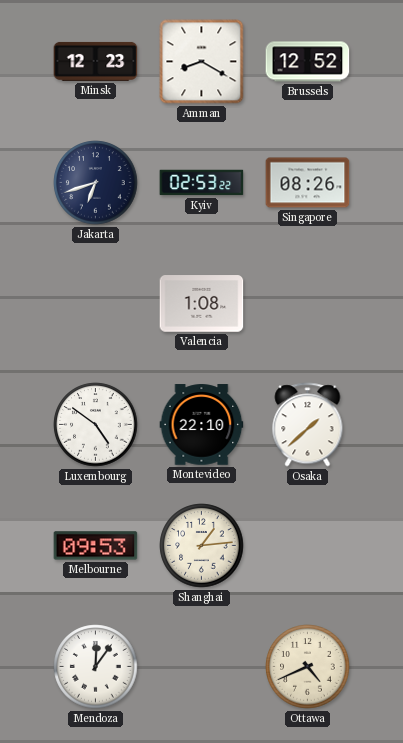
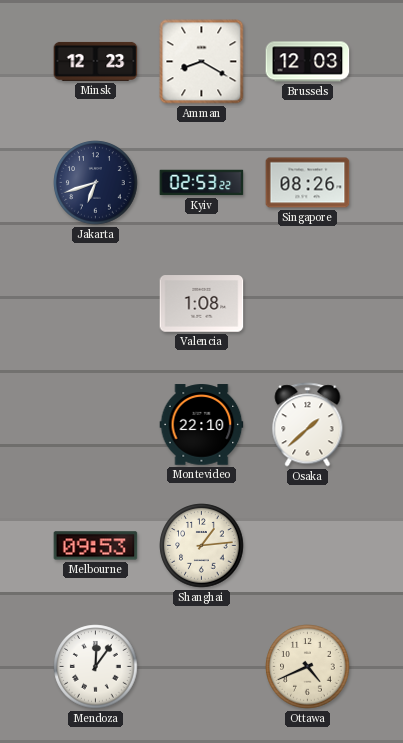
Brussels: 12:52 -> 12:03
Luxembourg: 4:51 -> none
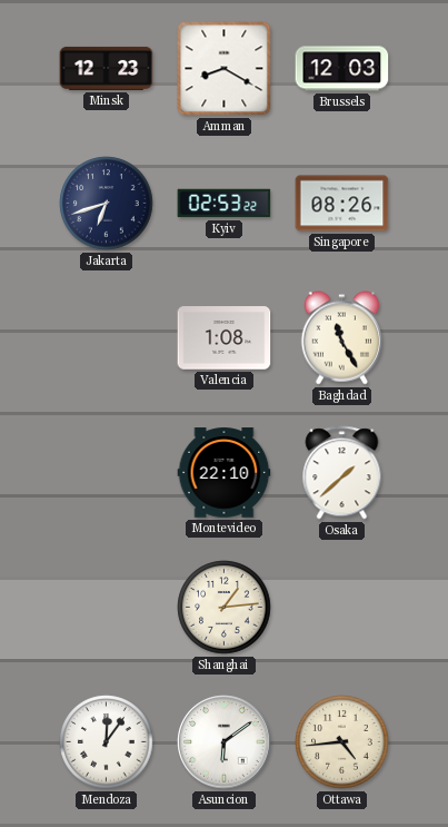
Baghdad: none -> 11:25
Melbourne: 09:53 -> none
Asuncion: none -> 6:09
Ottawa: 4:41 -> 4:44
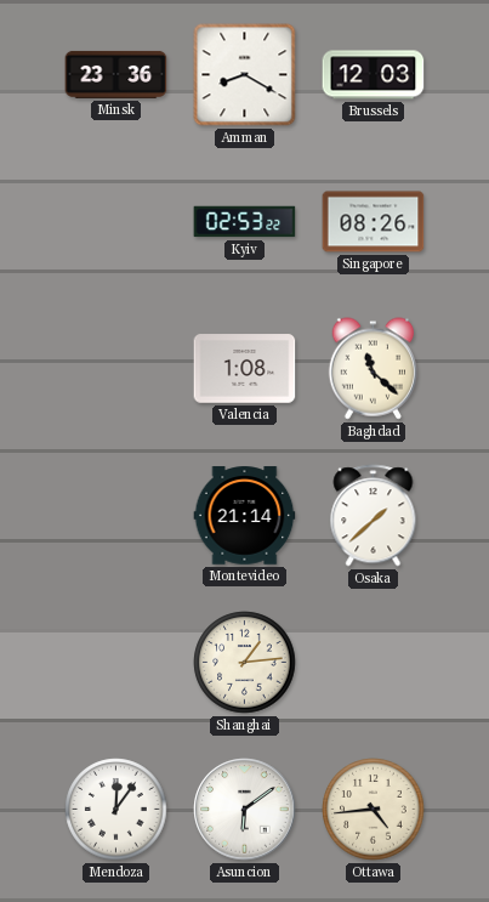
Minsk: 12:23 -> 23:36
Jakarta: 6:42 -> none
Baghdad: 11:25 -> 11:22
Montevideo: 22:10 -> 21:14
